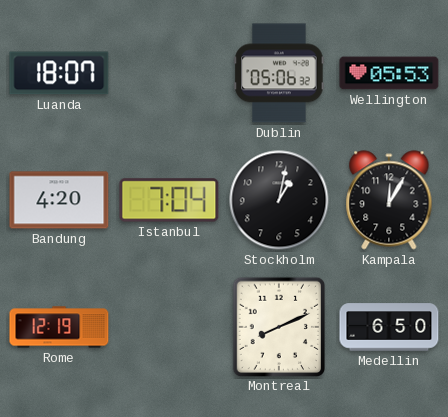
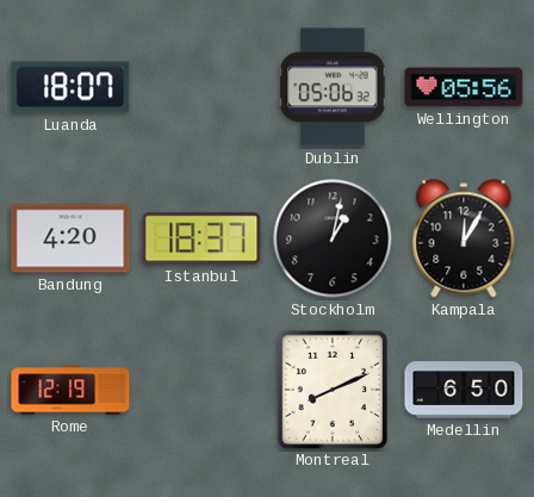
Wellington: 05:53 -> 05:56
Istanbul: 7:04 -> 18:37
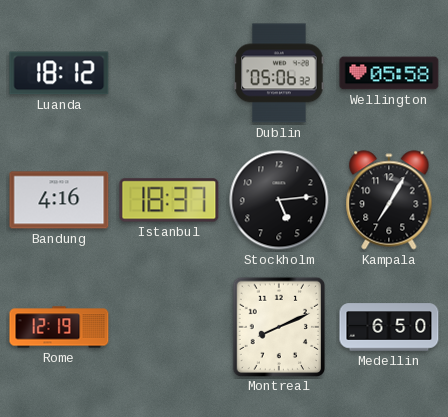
Luanda: 18:07 -> 18:12
Wellington: 05:56 -> 05:58
Bandung: 4:20 -> 4:16
Stockholm: 1:02 -> 5:14
Kampala: 12:05 -> 7:05
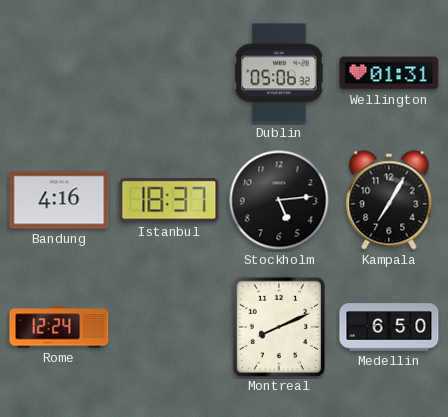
Luanda: 18:12 -> none
Wellington: 05:58 -> 01:31
Rome: 12:19 -> 12:24
